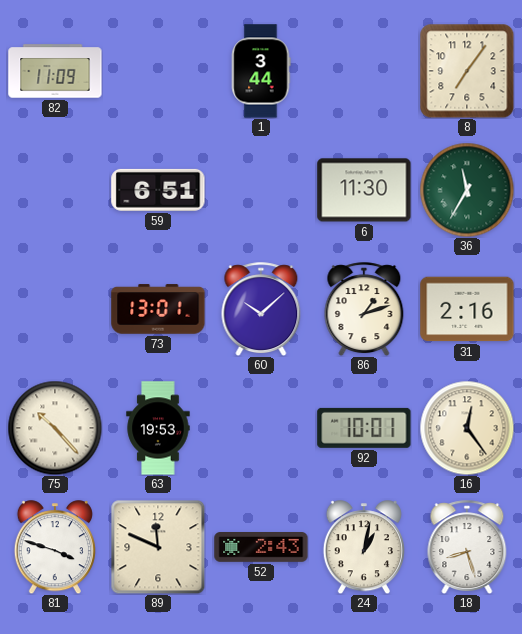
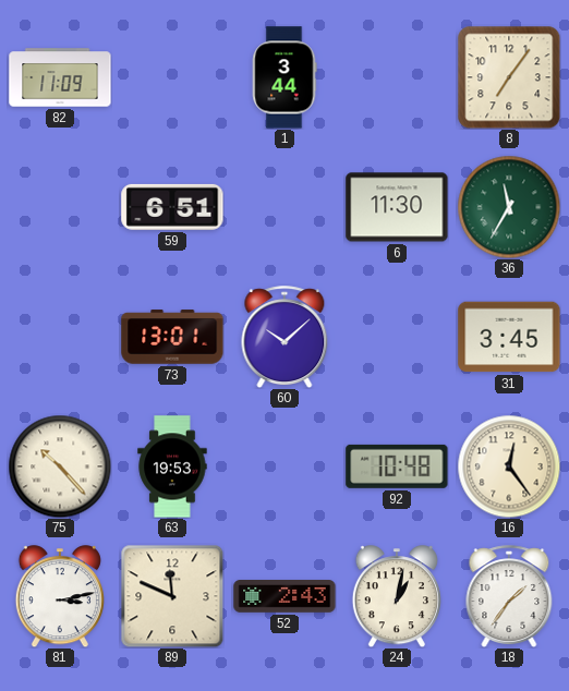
86: 1:12 -> none
31: 2:16 -> 3:45
92: 10:01 -> 10:48
81: 3:48 -> 3:13
18: 8:27 -> 1:36
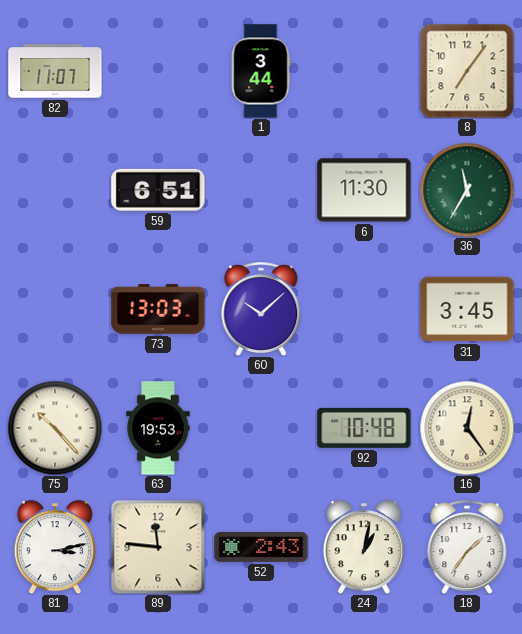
82: 11:09 -> 11:07
73: 13:01 -> 13:03
89: 11:49 -> 11:46
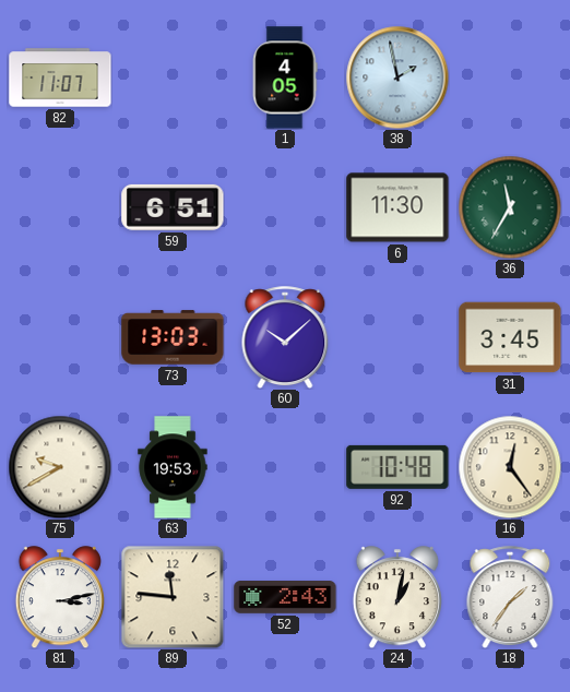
1: 3:44 -> 4:05
38: none -> 1:58
8: 7:06 -> none
75: 10:23 -> 9:40
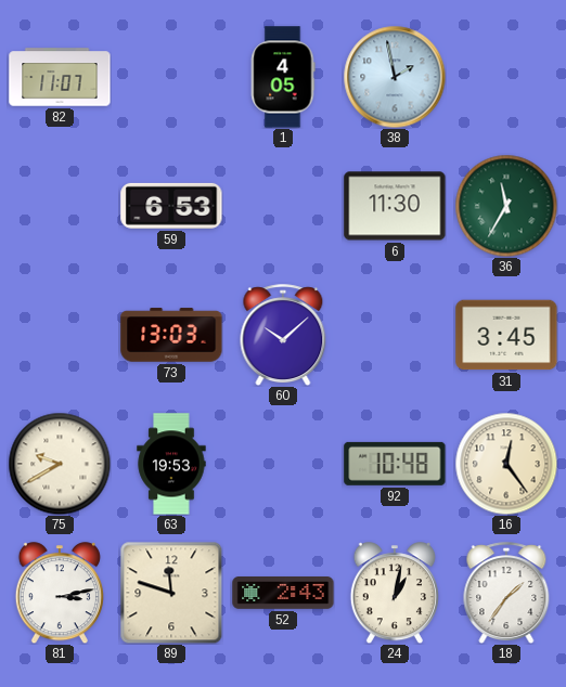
59: 6:51 -> 6:53
89: 11:46 -> 11:48
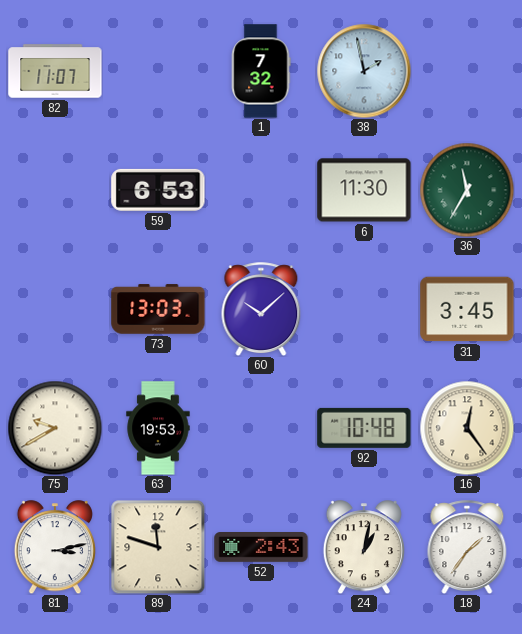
1: 4:05 -> 7:32
